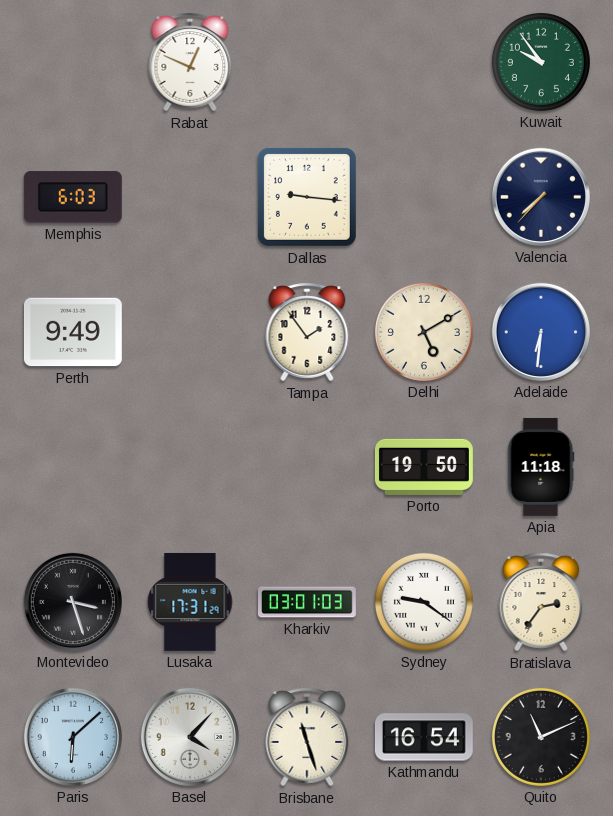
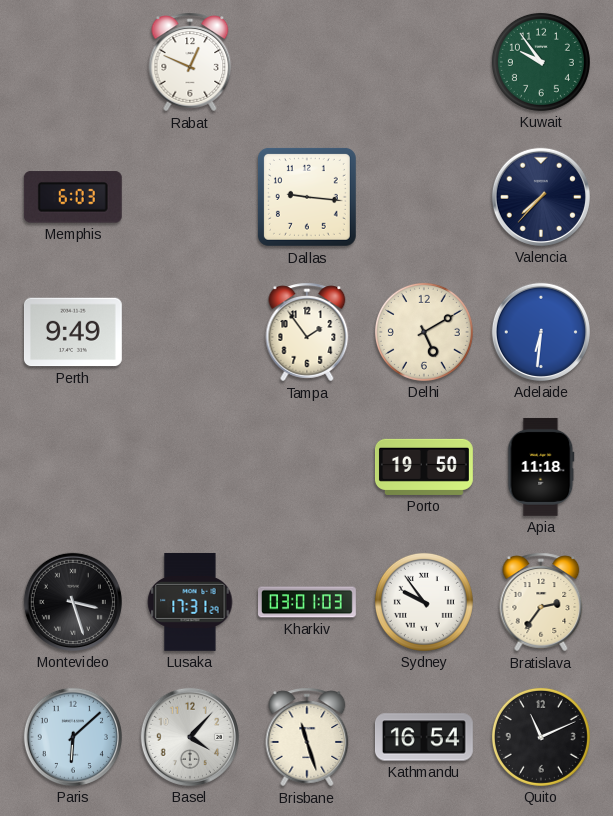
Sydney: 9:21 -> 9:54
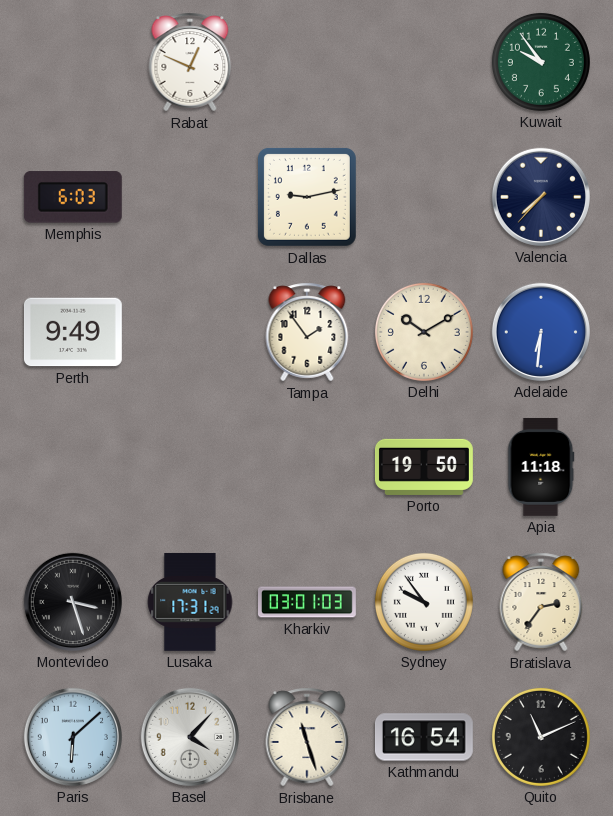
Dallas: 9:16 -> 9:13
Delhi: 5:10 -> 10:10
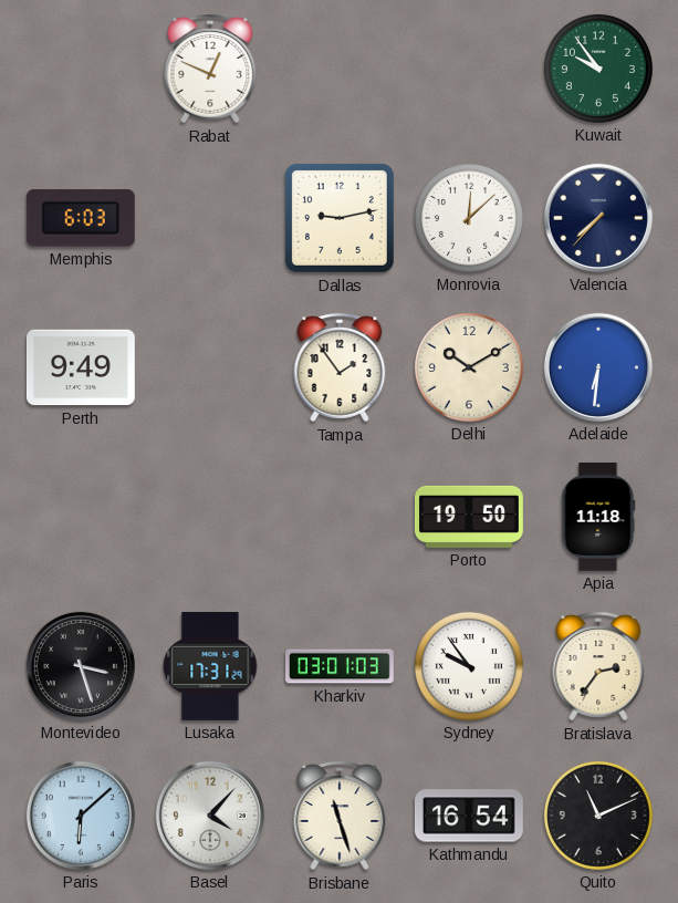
Monrovia: none -> 12:08
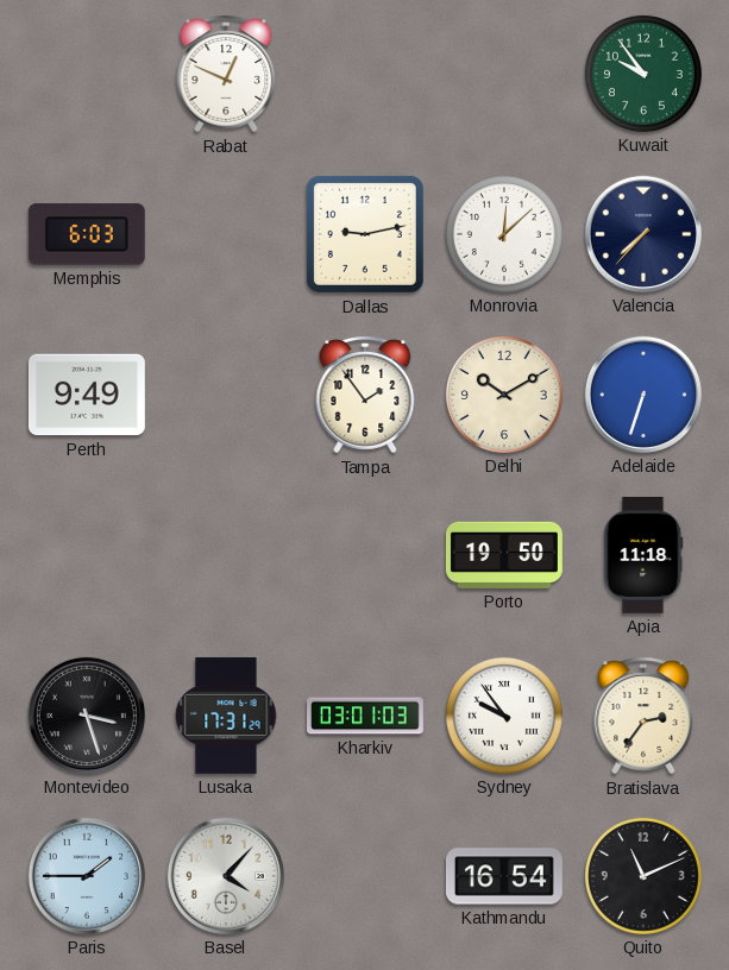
Adelaide: 6:31 -> 6:33
Paris: 6:08 -> 1:45
Brisbane: 11:27 -> none
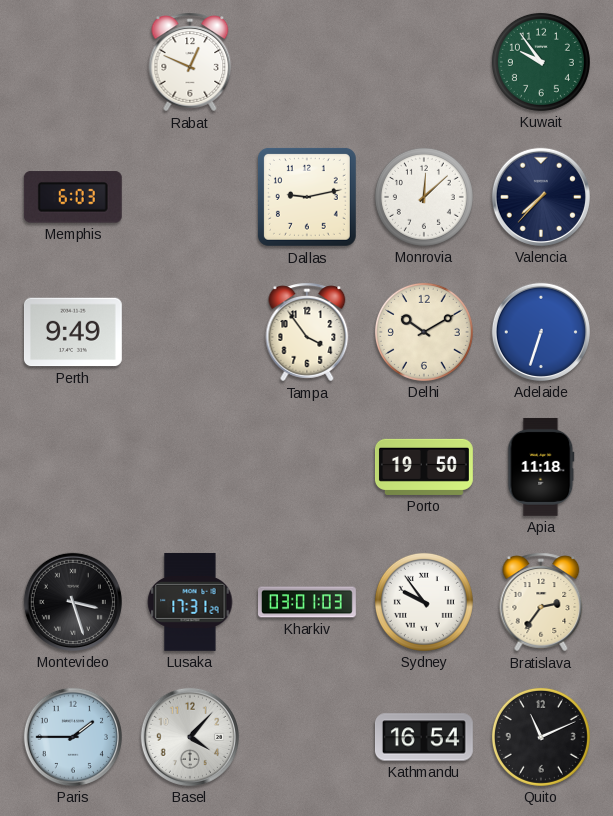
Tampa: 1:54 -> 3:54
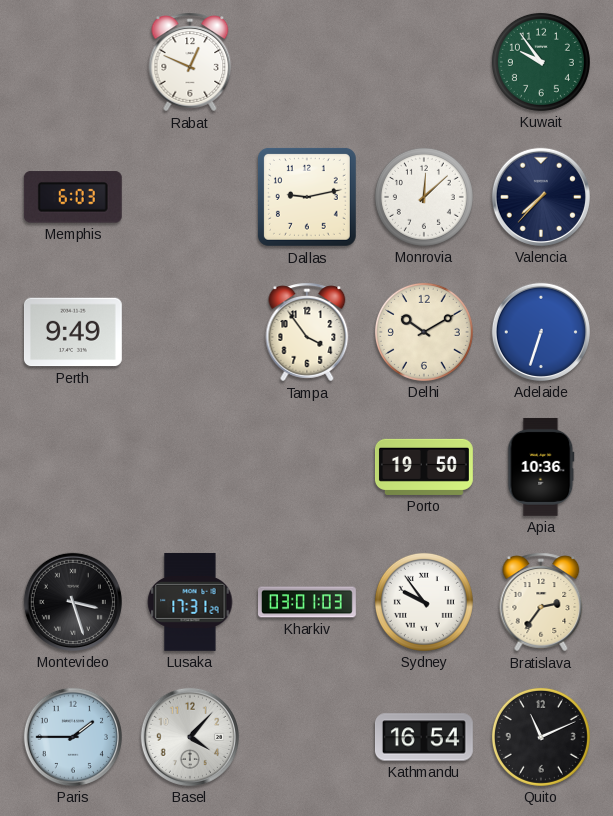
Apia: 11:18 -> 10:36
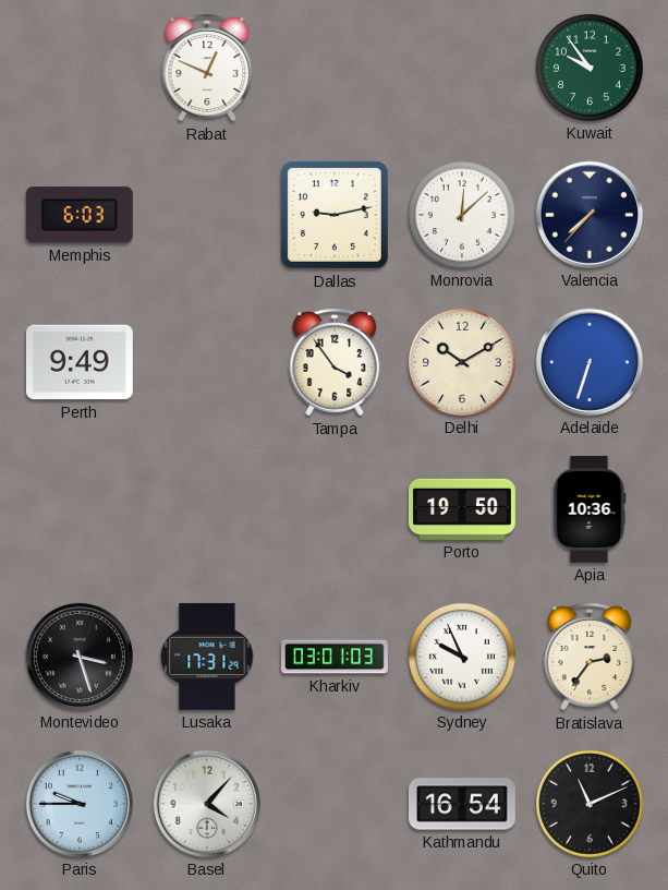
Sydney: 9:54 -> 9:56
Paris: 1:45 -> 9:45
